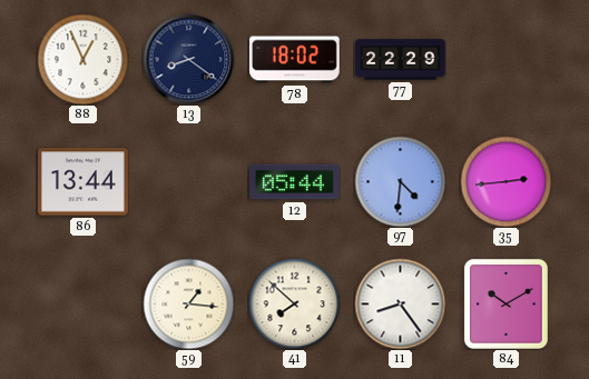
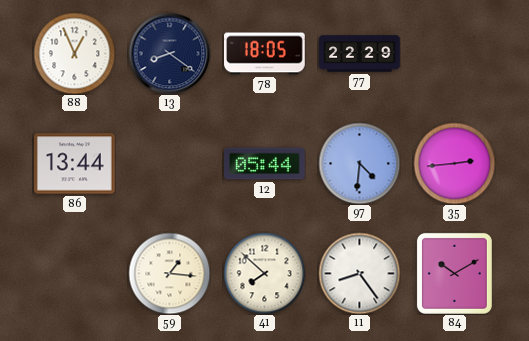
78: 18:02 -> 18:05
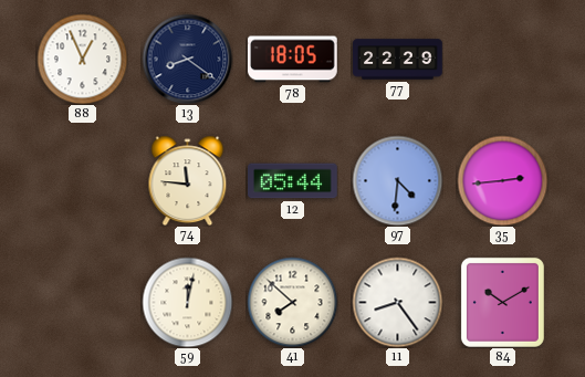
86: 13:44 -> none
74: none -> 11:46
59: 1:16 -> 12:02
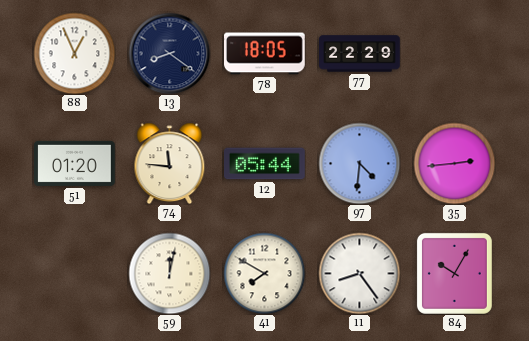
51: none -> 01:20
41: 7:52 -> 7:50
84: 10:10 -> 10:05
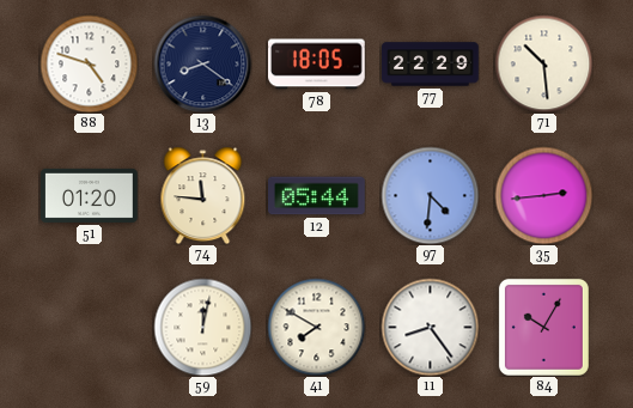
88: 12:56 -> 4:48
71: none -> 10:29
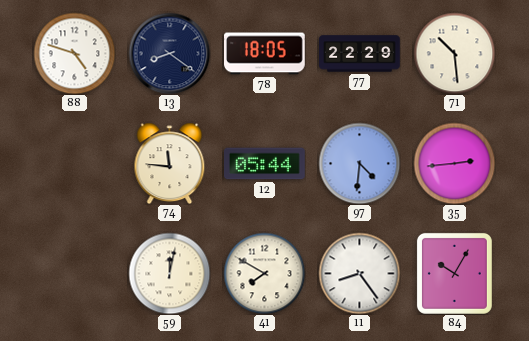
51: 01:20 -> none
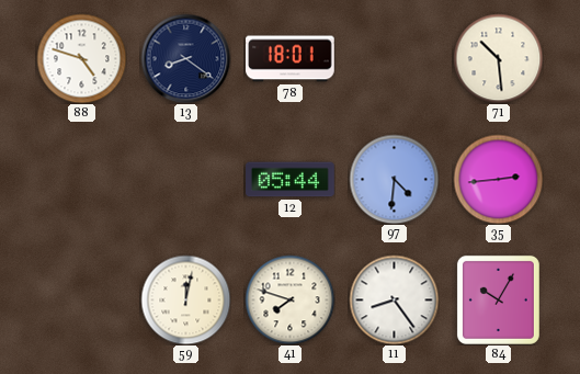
78: 18:05 -> 18:01
77: 22:29 -> none
74: 11:46 -> none
41: 7:50 -> 7:48
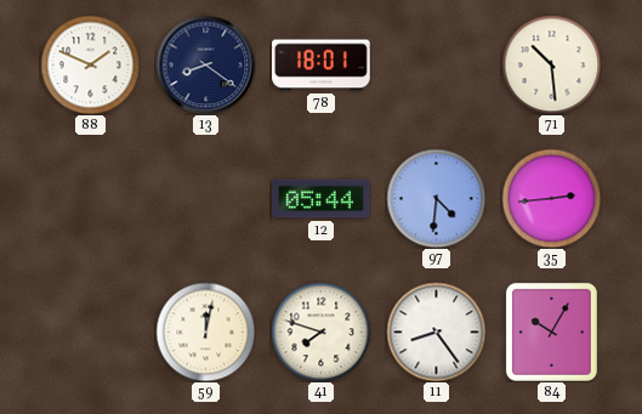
88: 4:48 -> 1:49
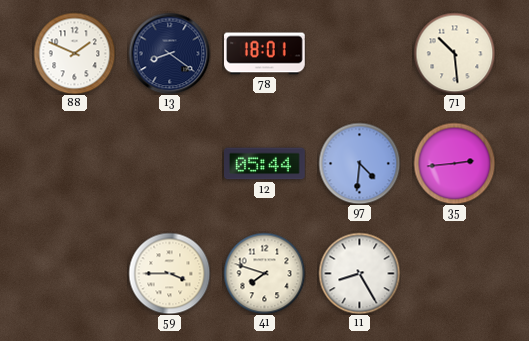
59: 12:02 -> 3:45
11: 8:24 -> 8:25
84: 10:05 -> none
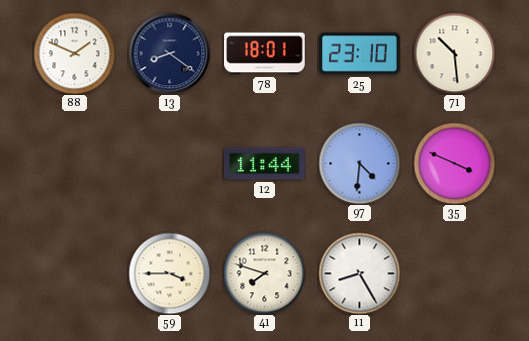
25: none -> 23:10
12: 05:44 -> 11:44
35: 2:44 -> 3:49
